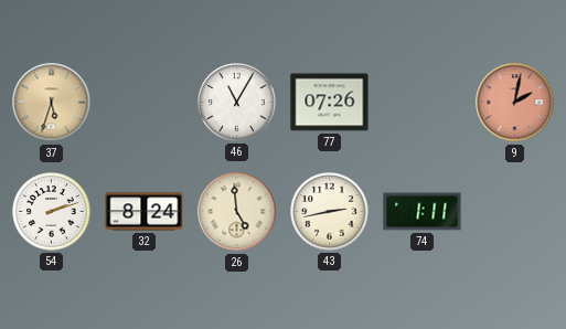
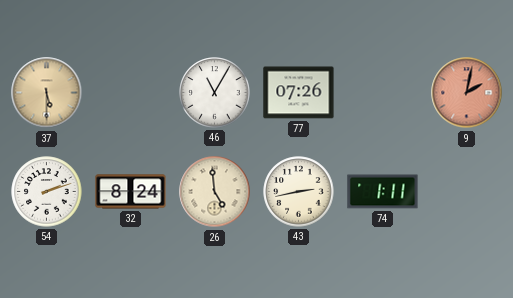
37: 5:33 -> 5:30
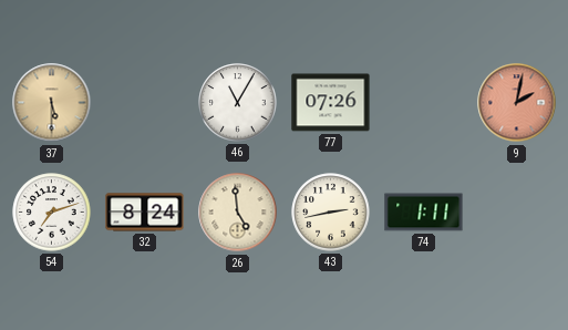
54: 2:12 -> 7:12
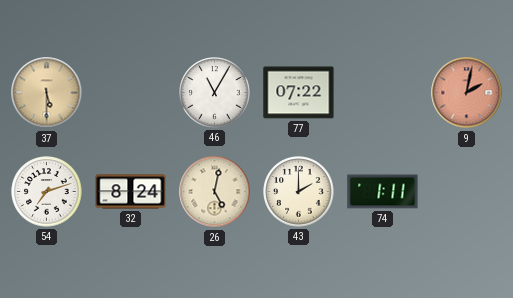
77: 07:26 -> 07:22
26: 4:59 -> 5:02
43: 2:43 -> 2:00
